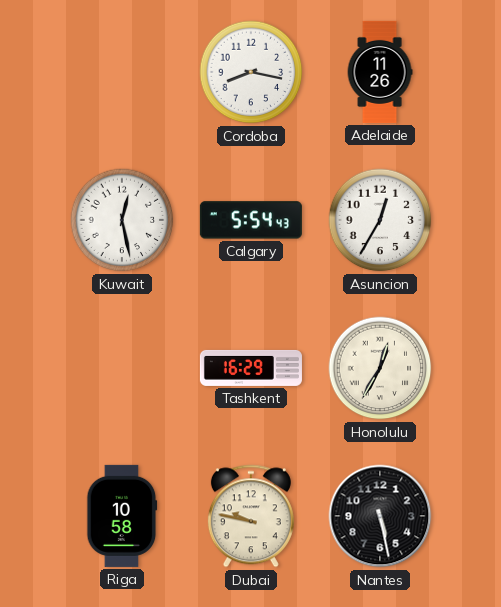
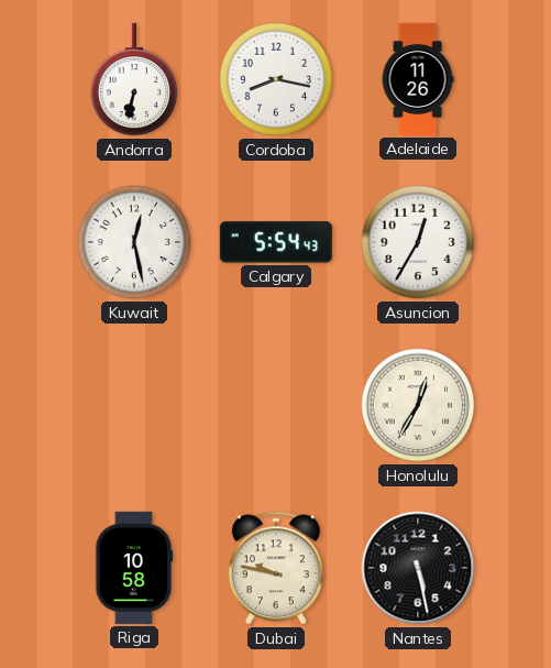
Andorra: none -> 6:32
Tashkent: 16:29 -> none
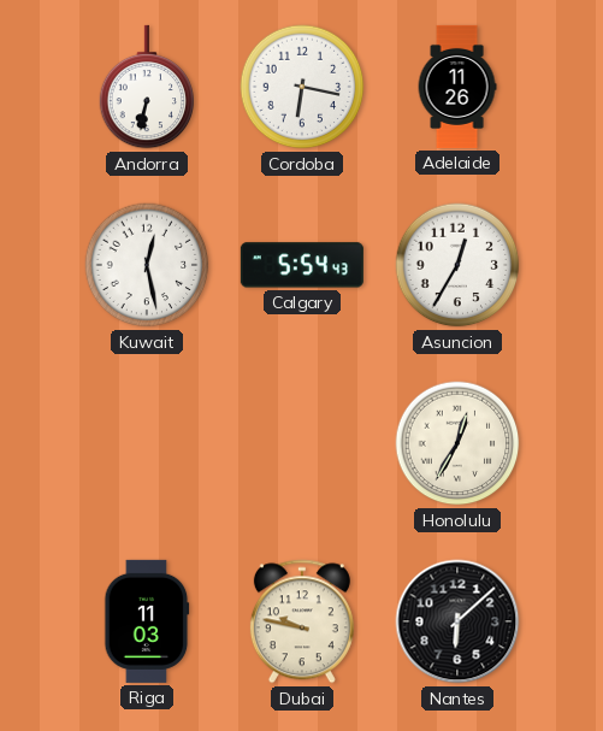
Cordoba: 8:17 -> 6:17
Riga: 10:58 -> 11:03
Nantes: 5:28 -> 6:08
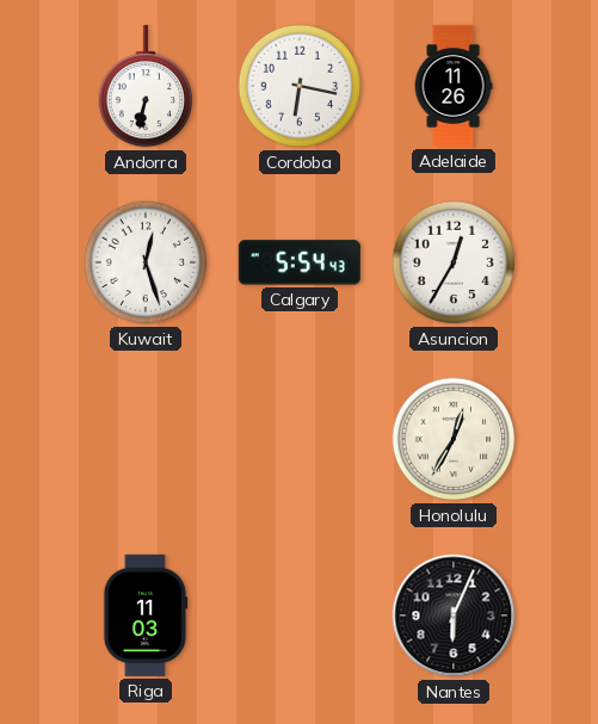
Kuwait: 12:28 -> 12:27
Dubai: 9:47 -> none
Nantes: 6:08 -> 6:04
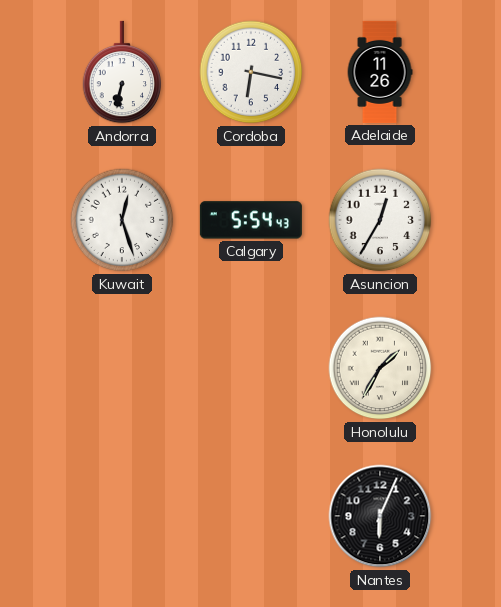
Honolulu: 12:35 -> 1:35
Riga: 11:03 -> none
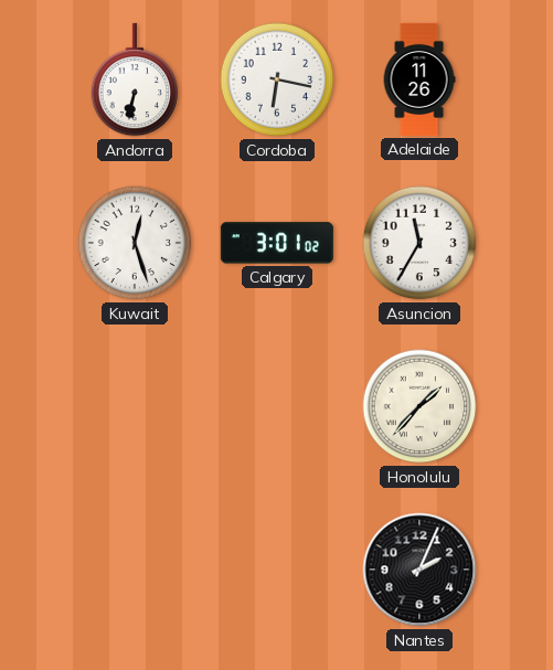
Calgary: 5:54 -> 3:01
Asuncion: 12:35 -> 11:35
Honolulu: 1:35 -> 1:37
Nantes: 6:04 -> 2:04
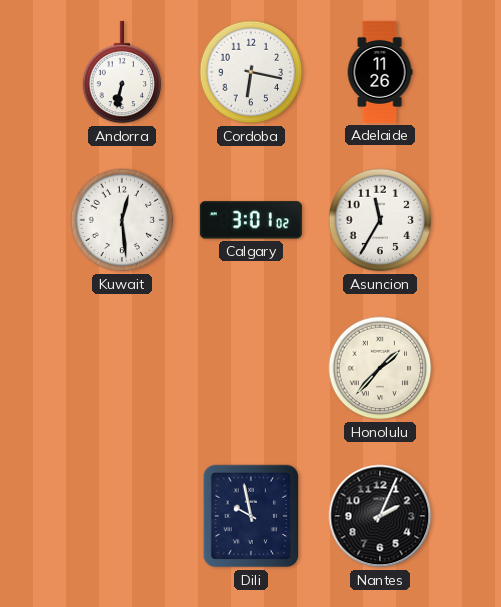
Kuwait: 12:27 -> 12:29
Dili: none -> 9:58
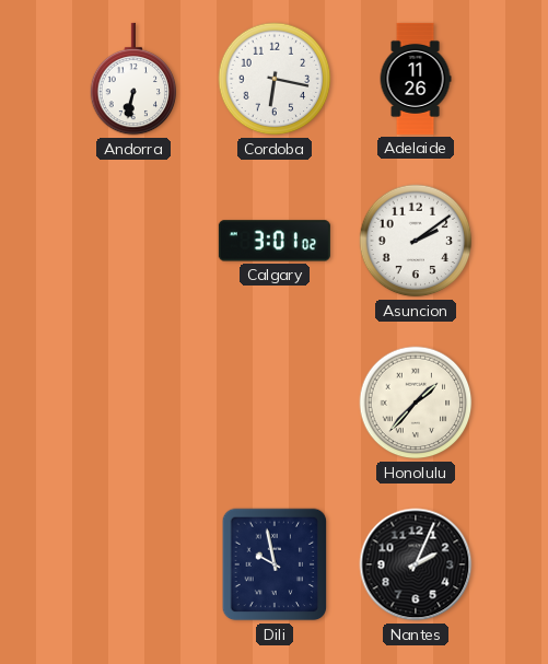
Kuwait: 12:29 -> none
Asuncion: 11:35 -> 2:09
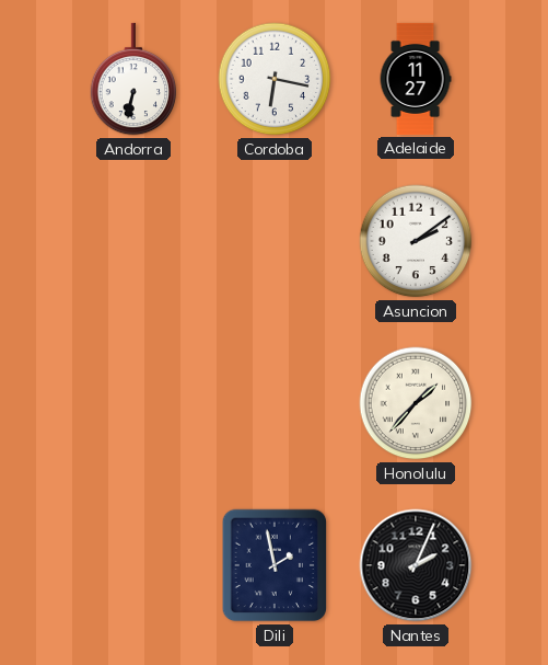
Adelaide: 11:26 -> 11:27
Calgary: 3:01 -> none
Dili: 9:58 -> 1:58
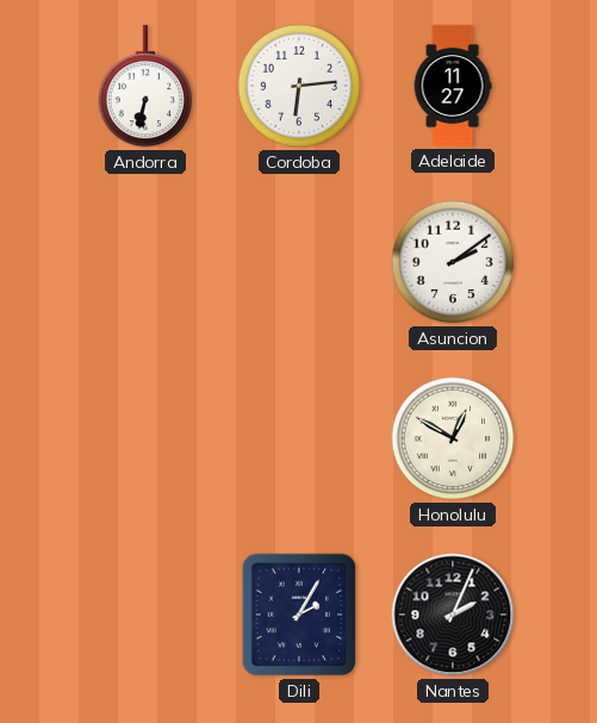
Cordoba: 6:17 -> 6:14
Honolulu: 1:37 -> 12:50
Dili: 1:58 -> 2:05
